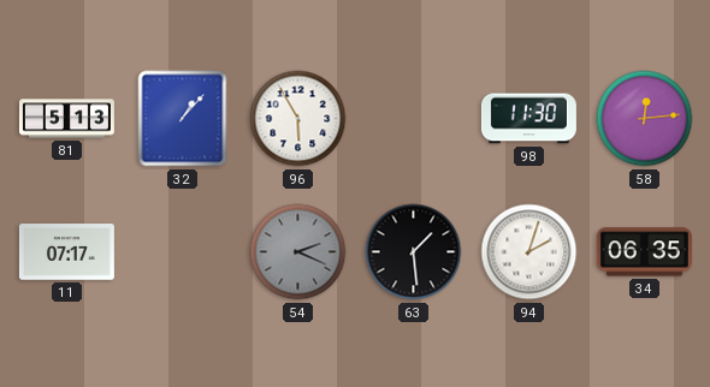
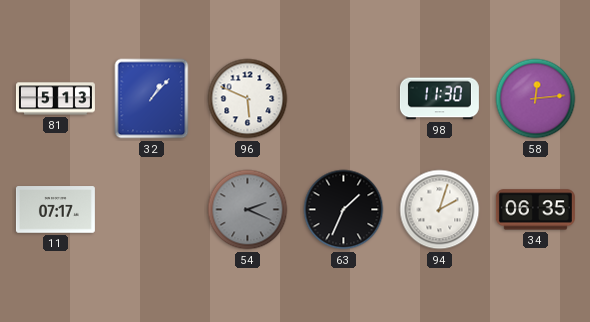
96: 5:55 -> 5:49
63: 1:29 -> 1:34
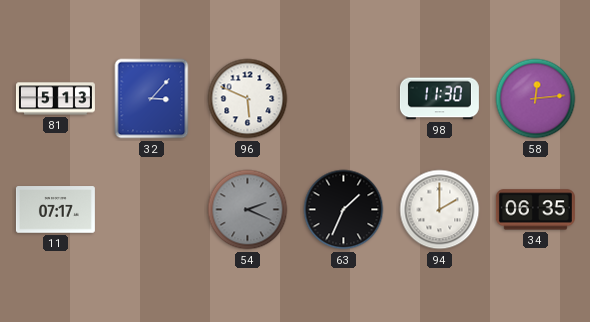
32: 1:07 -> 3:07
94: 2:03 -> 2:00
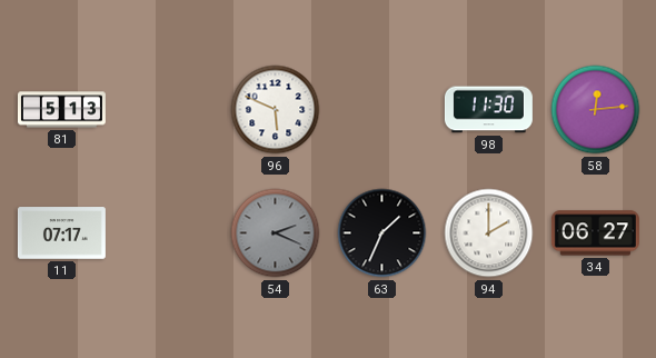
32: 3:07 -> none
34: 06:35 -> 06:27
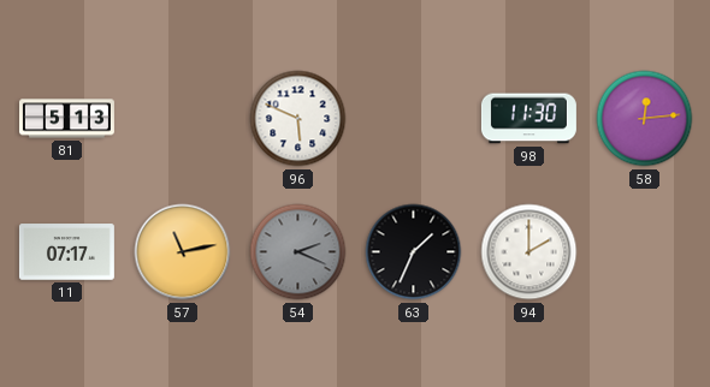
57: none -> 11:13
34: 06:27 -> none
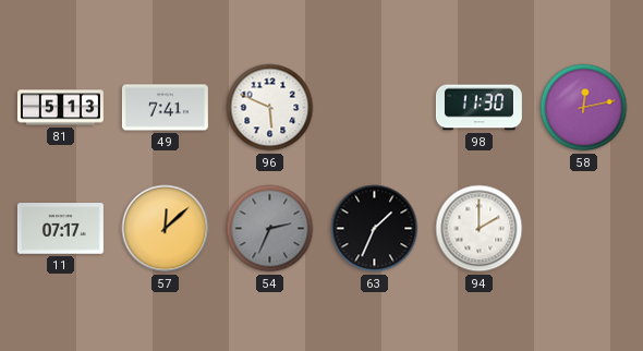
49: none -> 7:41
58: 12:14 -> 12:13
57: 11:13 -> 12:08
54: 2:19 -> 2:34
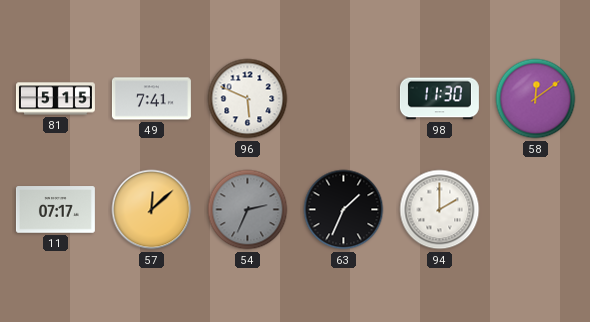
81: 5:13 -> 5:15
58: 12:13 -> 12:09
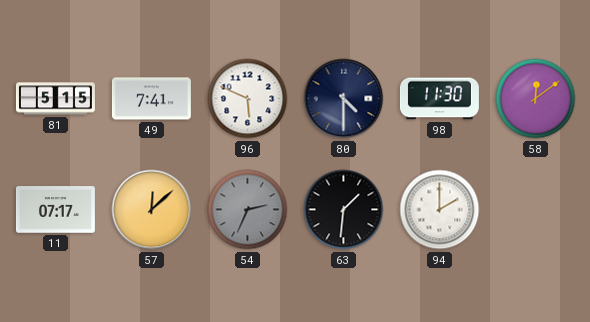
80: none -> 4:30
63: 1:34 -> 1:31
